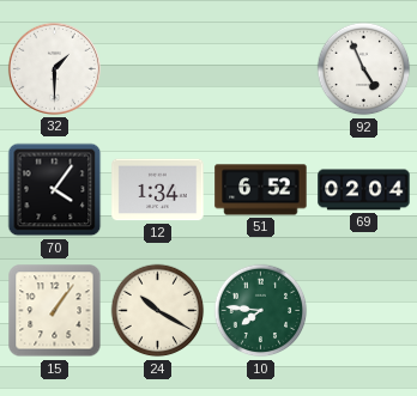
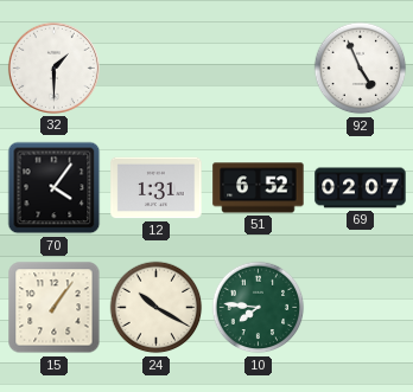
12: 1:34 -> 1:31
69: 02:04 -> 02:07
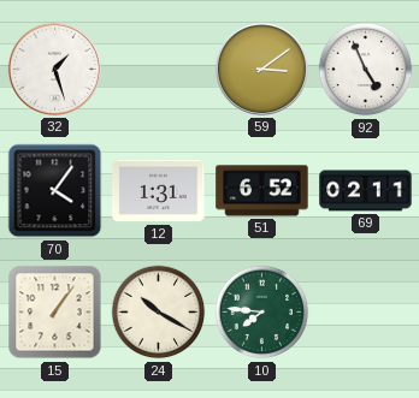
32: 1:30 -> 1:27
59: none -> 3:09
69: 02:07 -> 02:11
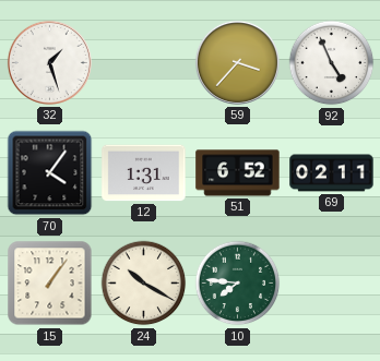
59: 3:09 -> 3:37
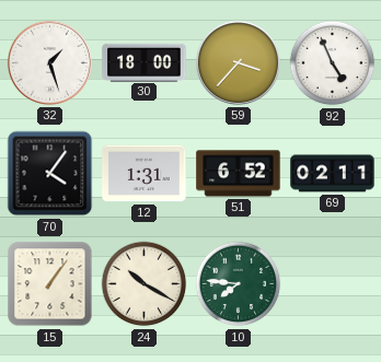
30: none -> 18:00
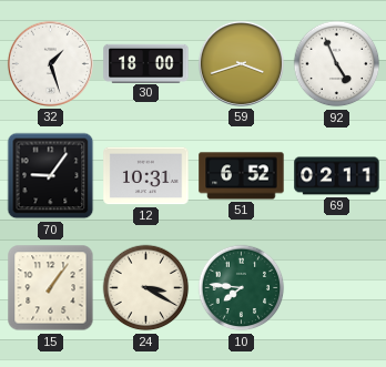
59: 3:37 -> 3:42
70: 4:06 -> 9:06
12: 1:31 -> 10:31
24: 10:20 -> 3:20
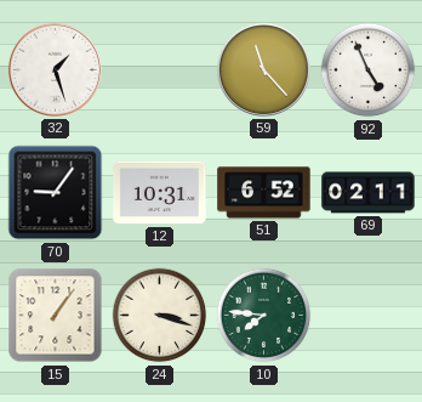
30: 18:00 -> none
59: 3:42 -> 11:23
24: 3:20 -> 3:18
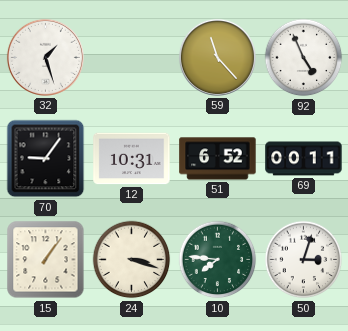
69: 02:11 -> 00:11
50: none -> 3:03
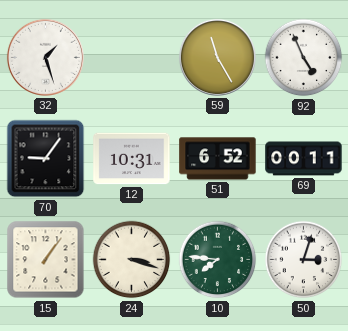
59: 11:23 -> 11:25
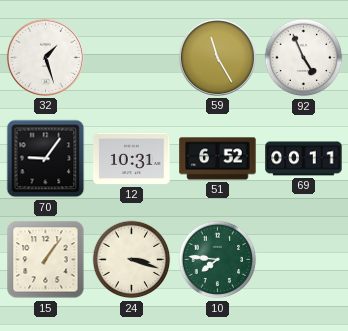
50: 3:03 -> none
